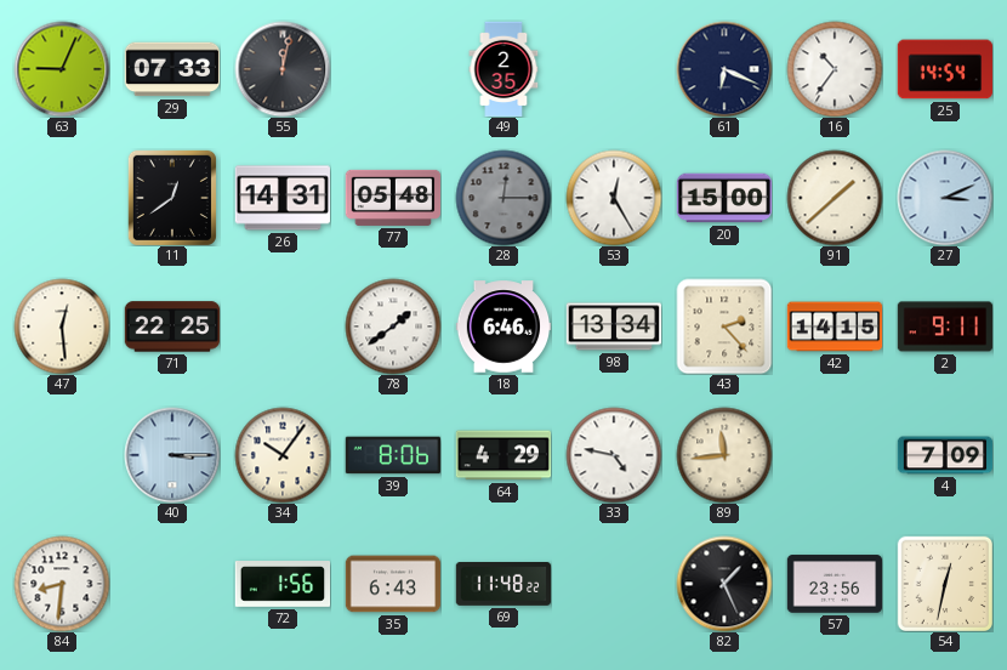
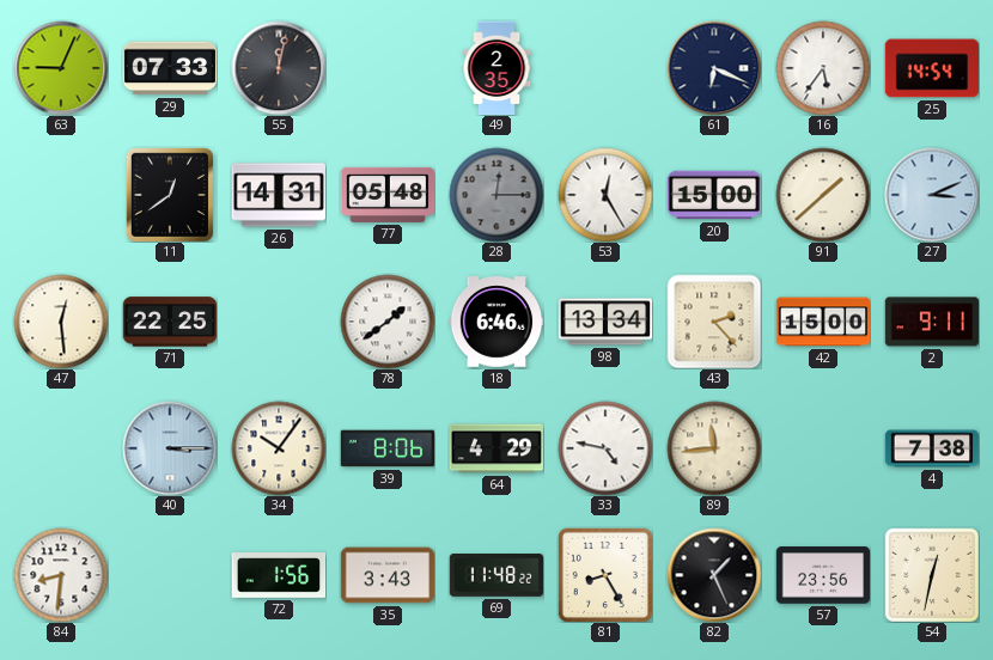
16: 10:36 -> 5:36
42: 14:15 -> 15:00
4: 7:09 -> 7:38
35: 6:43 -> 3:43
81: none -> 8:25
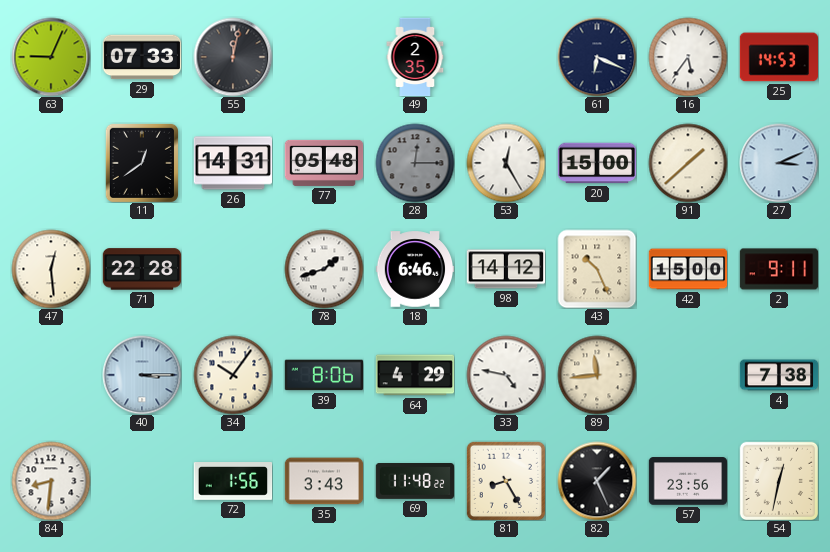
25: 14:54 -> 14:53
71: 22:25 -> 22:28
78: 1:39 -> 1:42
98: 13:34 -> 14:12
43: 2:23 -> 10:26
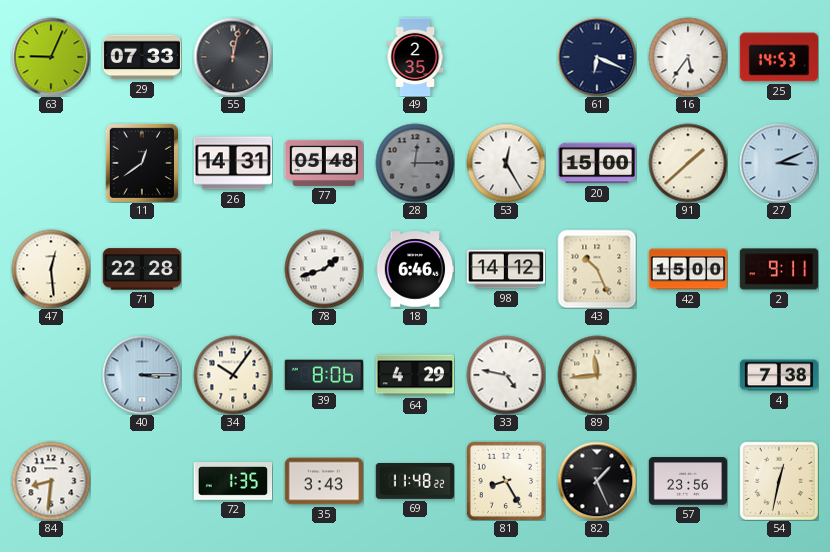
72: 1:56 -> 1:35
